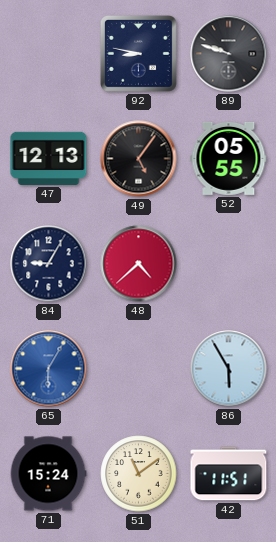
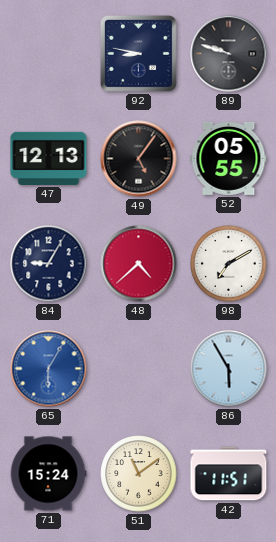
98: none -> 7:10
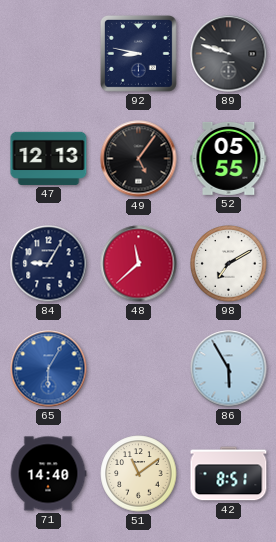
48: 4:38 -> 11:38
71: 15:24 -> 14:40
42: 11:51 -> 8:51
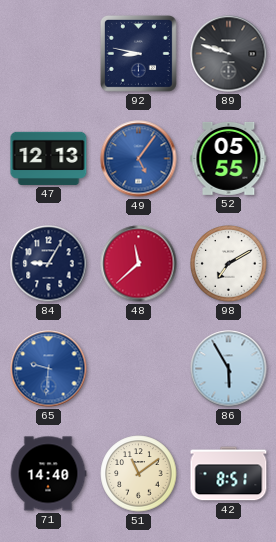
49 dial: black -> blue
65: 6:05 -> 9:31
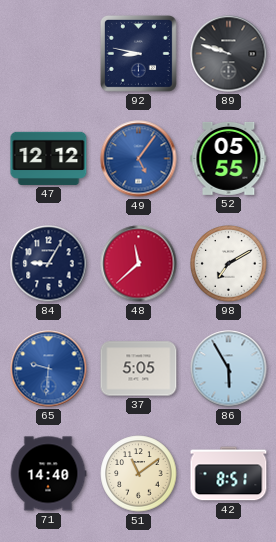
47: 12:13 -> 12:12
37: none -> 5:05
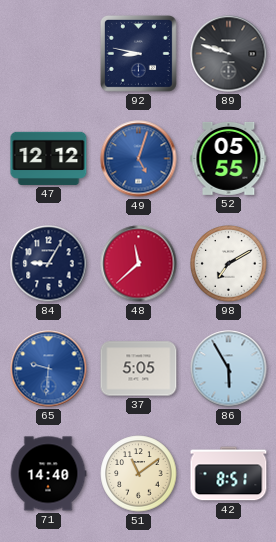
49: 5:06 -> 5:03
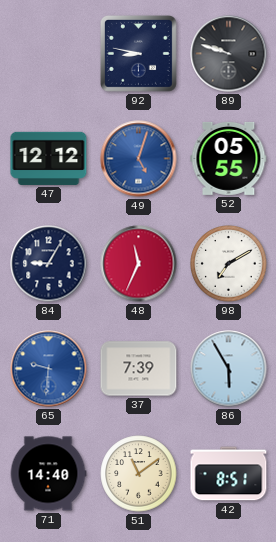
48: 11:38 -> 11:34
37: 5:05 -> 7:39
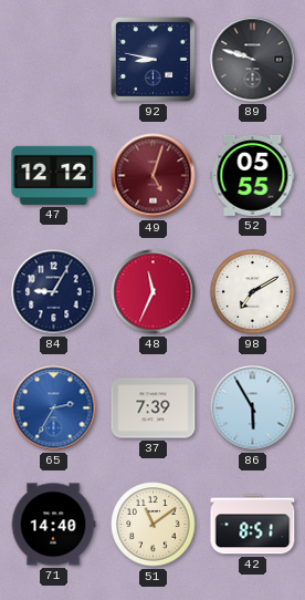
49 dial: blue -> burgundy
65: 9:31 -> 2:35
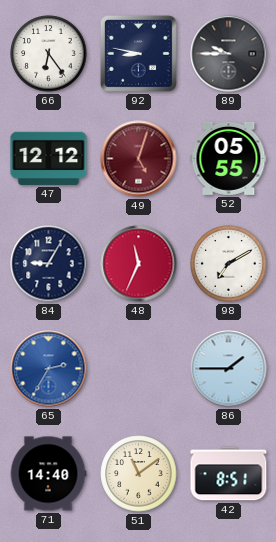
66: none -> 6:24
89: 9:48 -> 9:45
37: 7:39 -> none
86: 5:55 -> 1:45
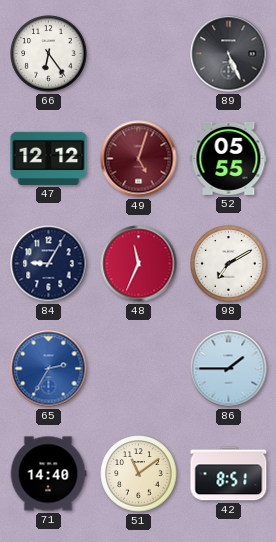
92: 8:47 -> none
89: 9:45 -> 5:26
